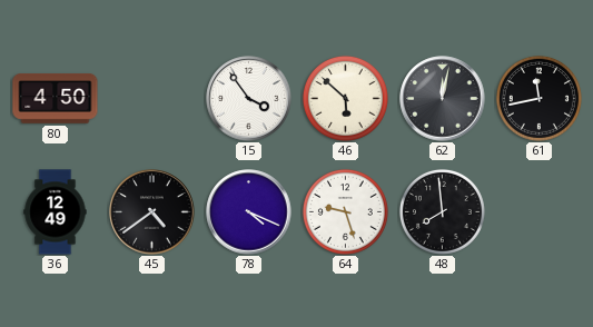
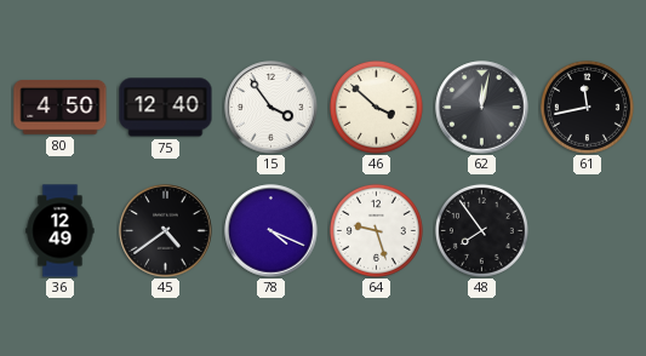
75: none -> 12:40
46: 5:52 -> 3:52
48: 7:59 -> 7:54
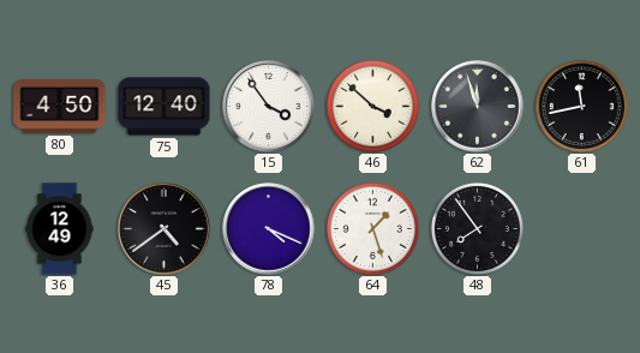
62: 12:02 -> 11:57
64: 9:27 -> 1:27
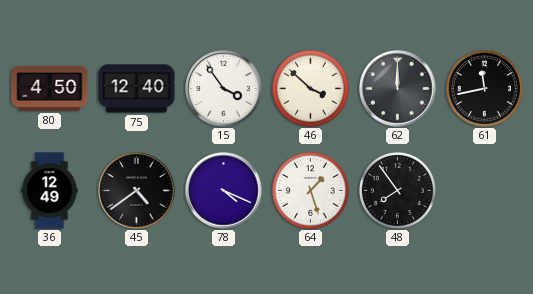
62: 11:57 -> 12:00
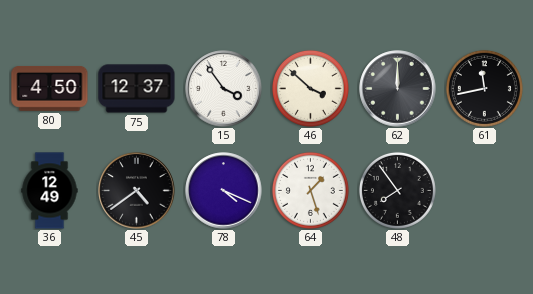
75: 12:40 -> 12:37
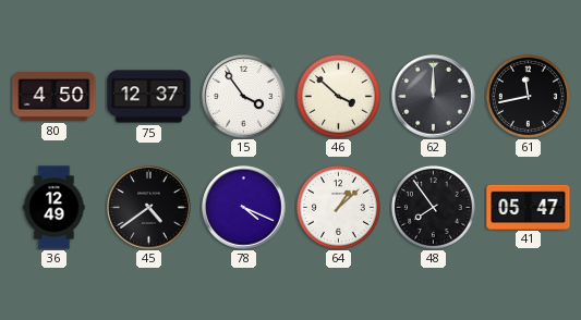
64: 1:27 -> 1:08
41: none -> 05:47
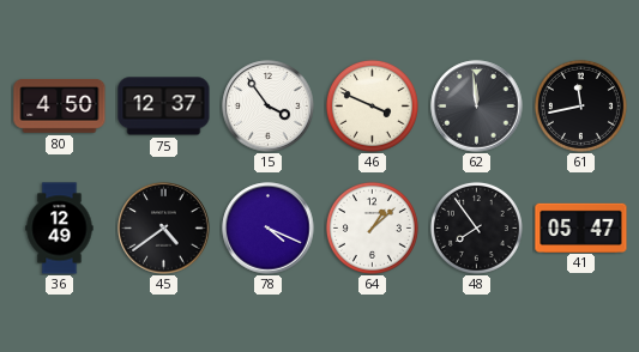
46: 3:52 -> 3:49
62: 12:00 -> 11:59
